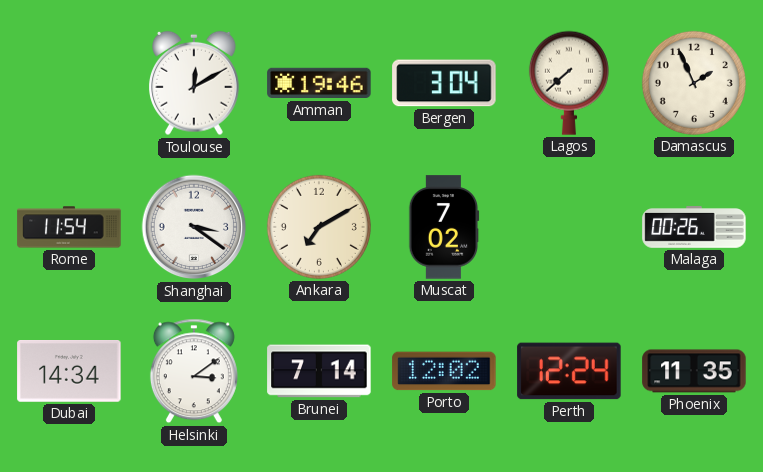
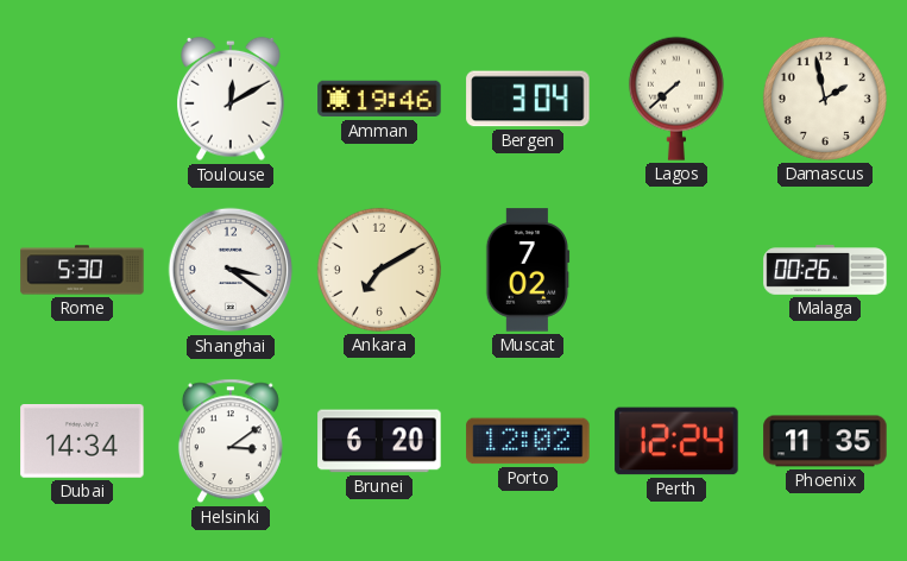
Damascus: 1:56 -> 1:58
Rome: 11:54 -> 5:30
Brunei: 7:14 -> 6:20
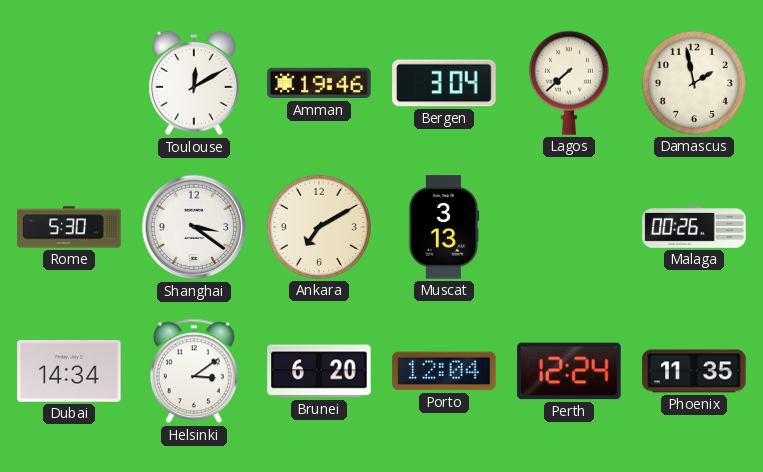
Muscat: 7:02 -> 3:13
Porto: 12:02 -> 12:04
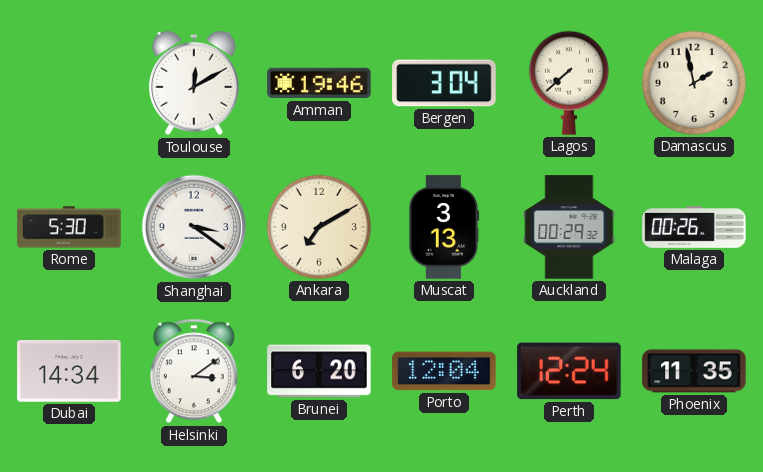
Auckland: none -> 00:29
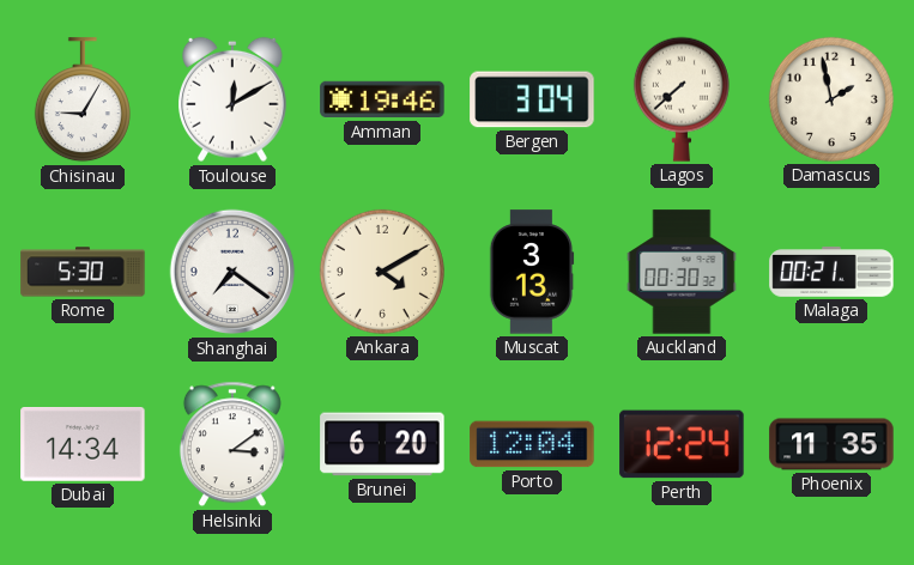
Chisinau: none -> 9:05
Shanghai: 3:21 -> 7:21
Ankara: 7:10 -> 4:10
Auckland: 00:29 -> 00:30
Malaga: 00:26 -> 00:21
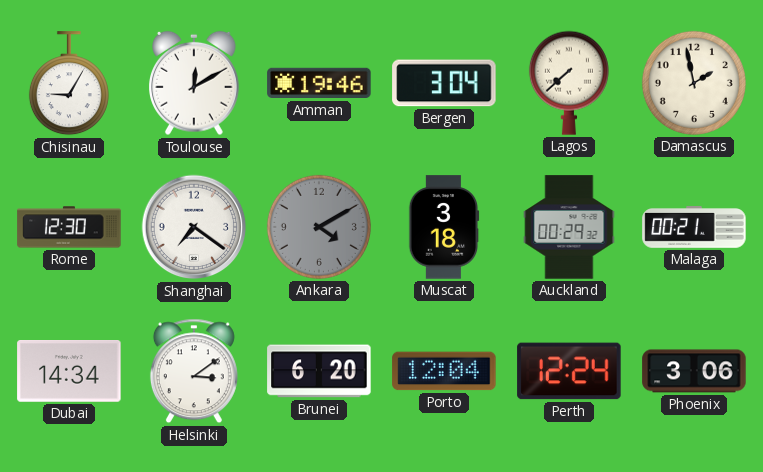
Rome: 5:30 -> 12:30
Ankara dial: cream -> grey
Muscat: 3:13 -> 3:18
Auckland: 00:30 -> 00:29
Phoenix: 11:35 -> 3:06
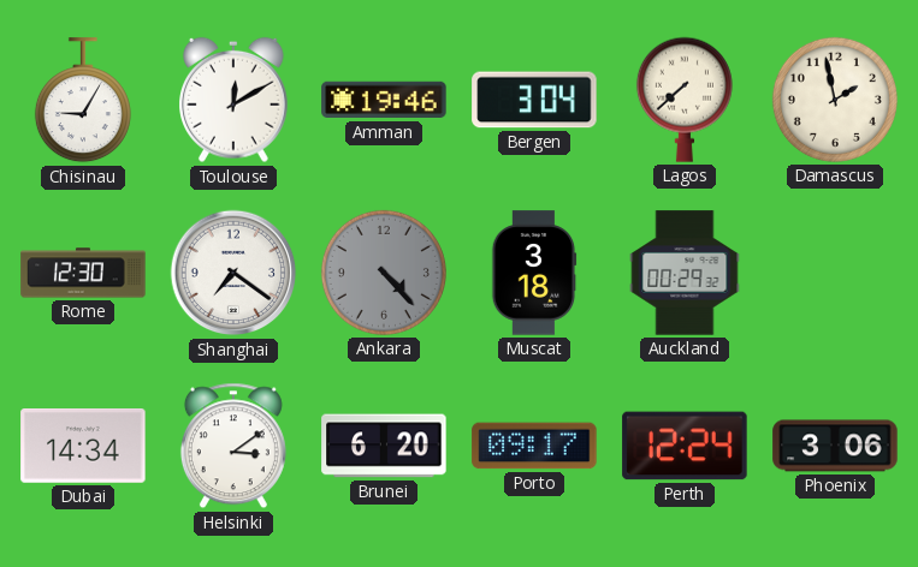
Ankara: 4:10 -> 4:23
Malaga: 00:21 -> none
Porto: 12:04 -> 09:17
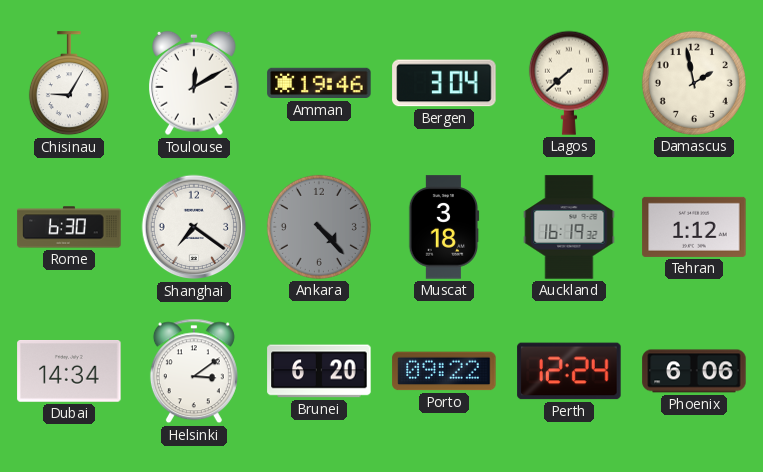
Rome: 12:30 -> 6:30
Auckland: 00:29 -> 16:19
Tehran: none -> 1:12
Porto: 09:17 -> 09:22
Phoenix: 3:06 -> 6:06
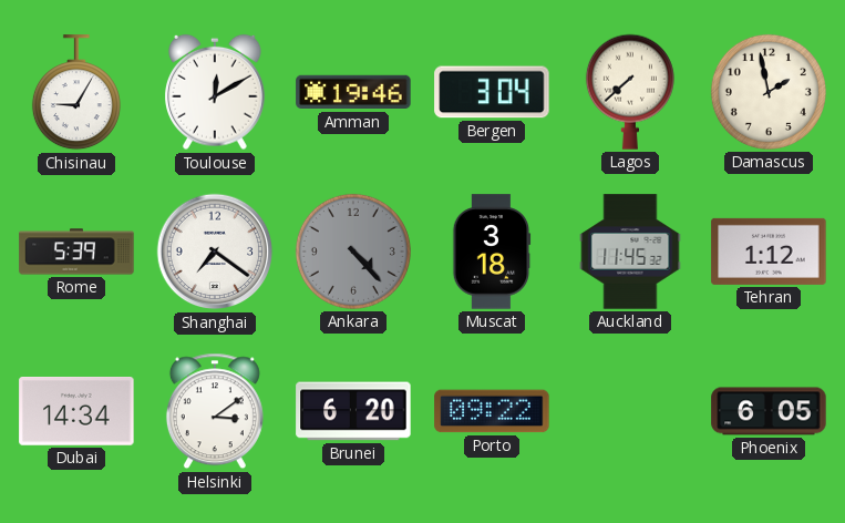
Rome: 6:30 -> 5:39
Auckland: 16:19 -> 11:45
Perth: 12:24 -> none
Phoenix: 6:06 -> 6:05
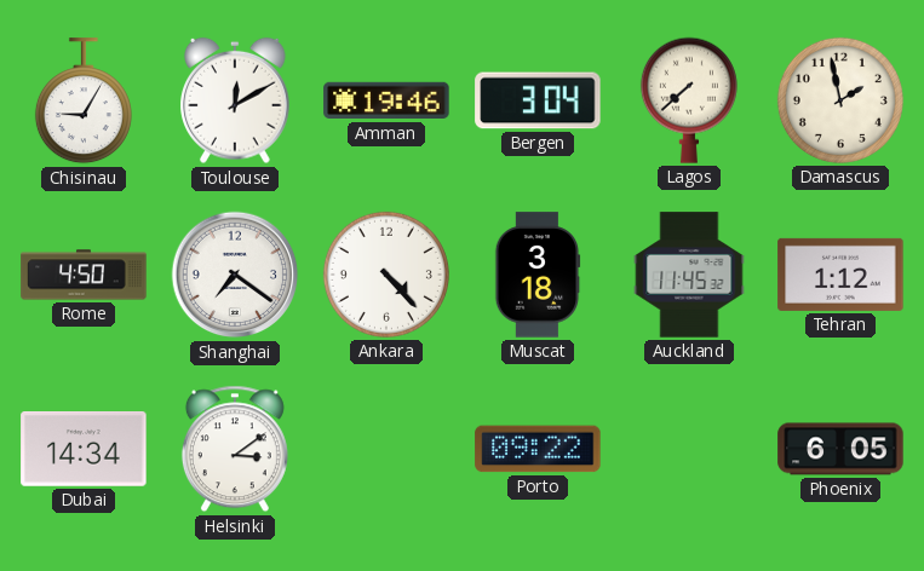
Rome: 5:39 -> 4:50
Ankara dial: grey -> white
Brunei: 6:20 -> none
